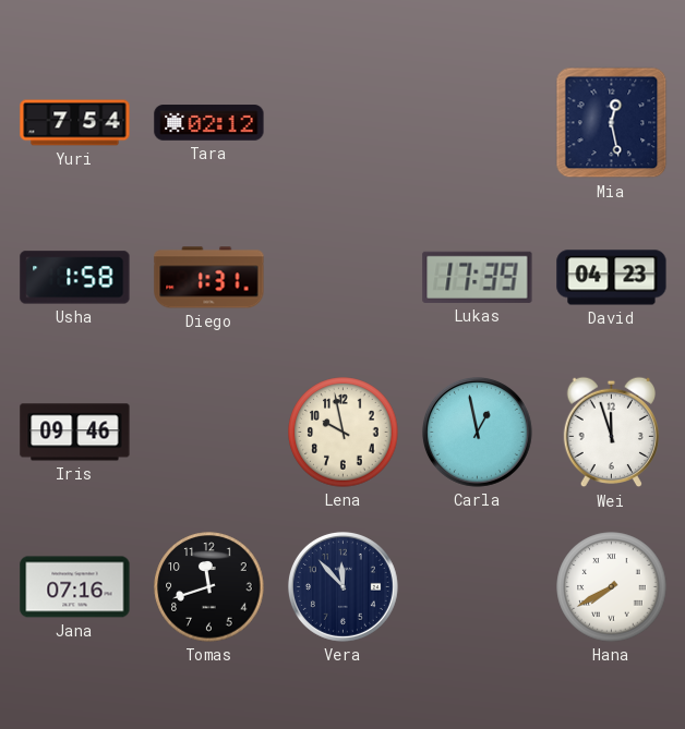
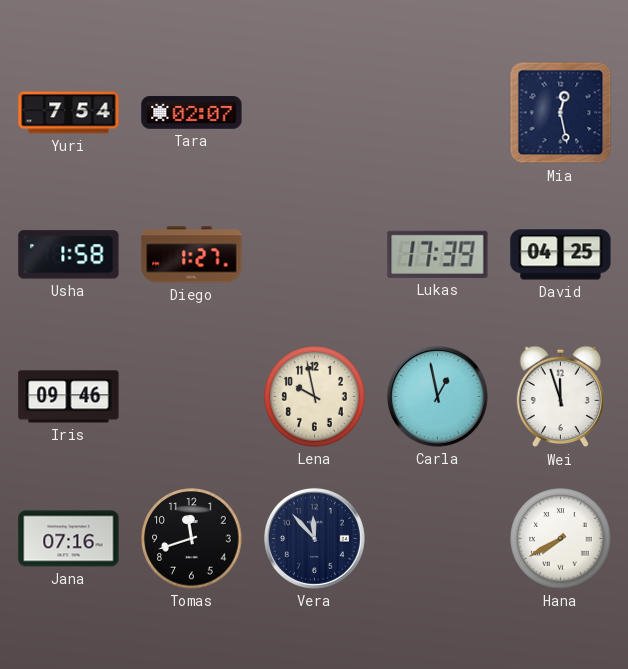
Tara: 02:12 -> 02:07
Diego: 1:31 -> 1:27
David: 04:23 -> 04:25
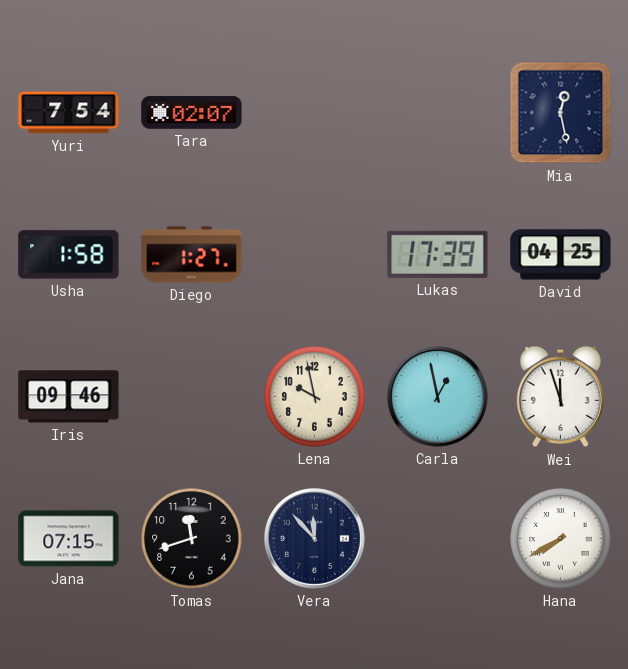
Jana: 07:16 -> 07:15
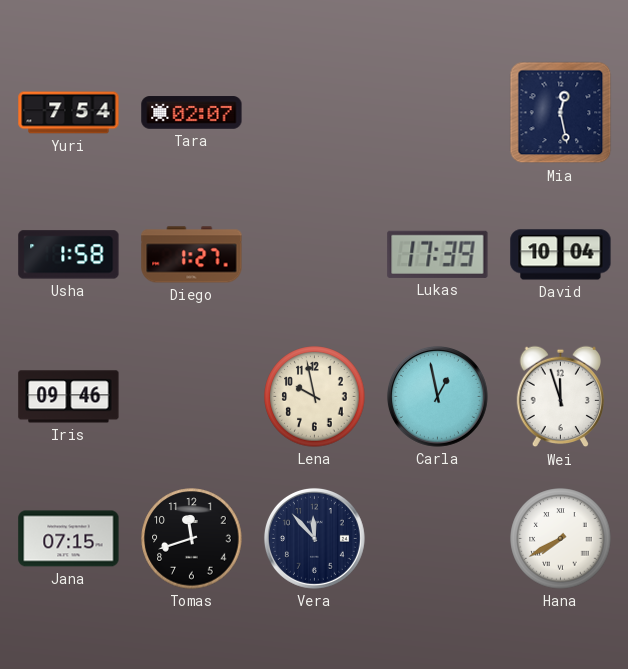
David: 04:25 -> 10:04
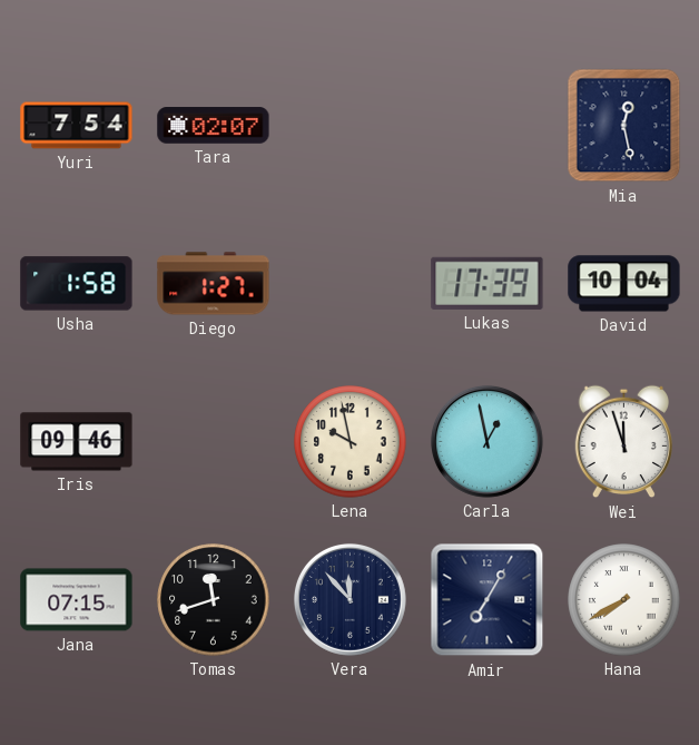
Amir: none -> 7:05
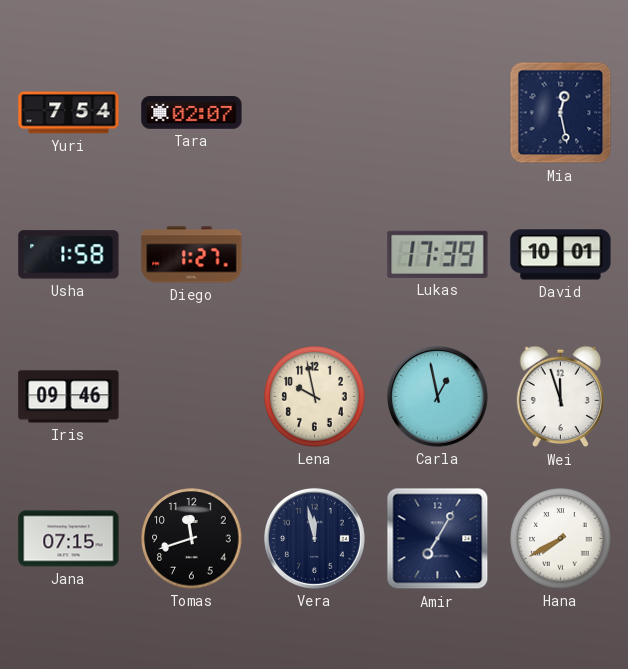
David: 10:04 -> 10:01
Vera: 11:53 -> 11:58
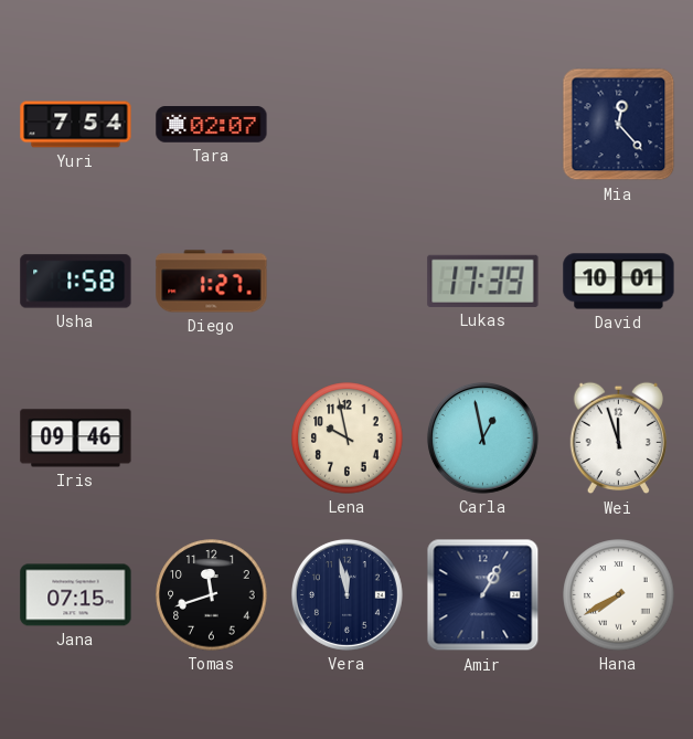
Mia: 12:28 -> 12:23
Amir: 7:05 -> 1:05
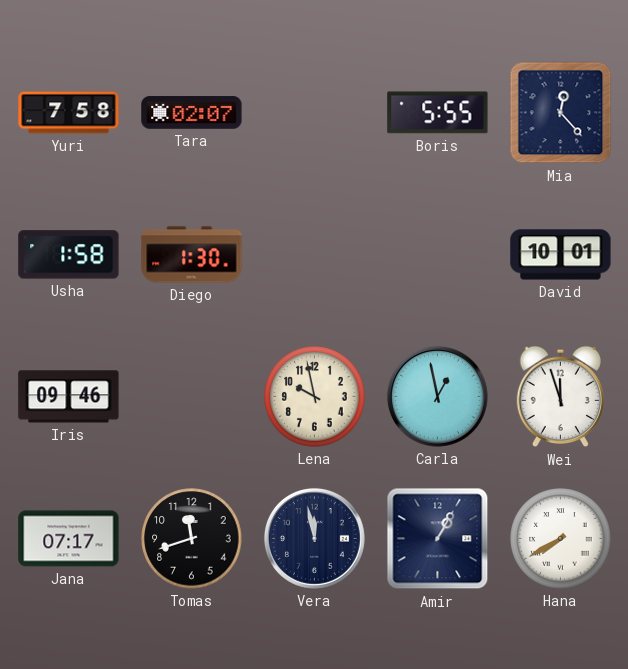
Yuri: 7:54 -> 7:58
Boris: none -> 5:55
Diego: 1:27 -> 1:30
Lukas: 17:39 -> none
Jana: 07:15 -> 07:17
